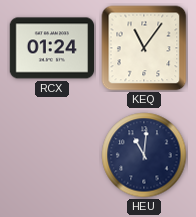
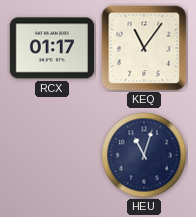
RCX: 01:24 -> 01:17
HEU: 11:01 -> 11:03
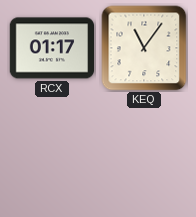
HEU: 11:03 -> none
